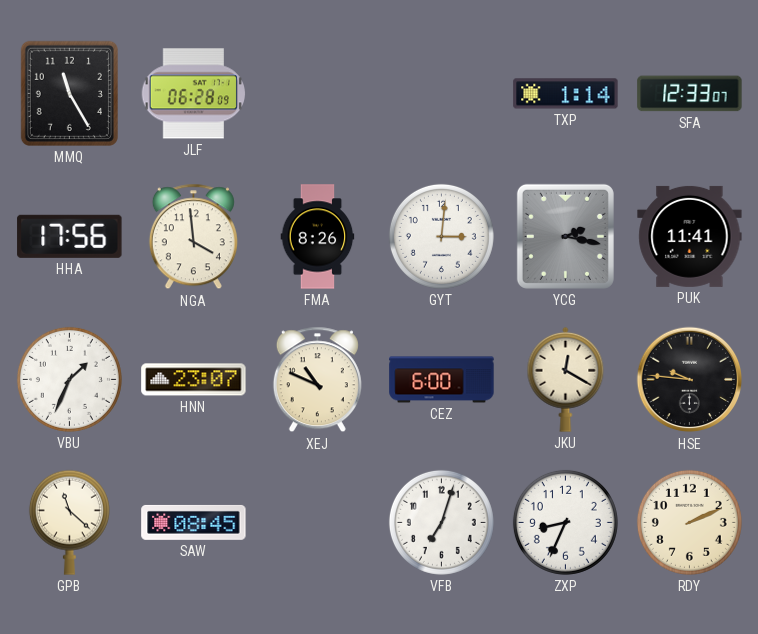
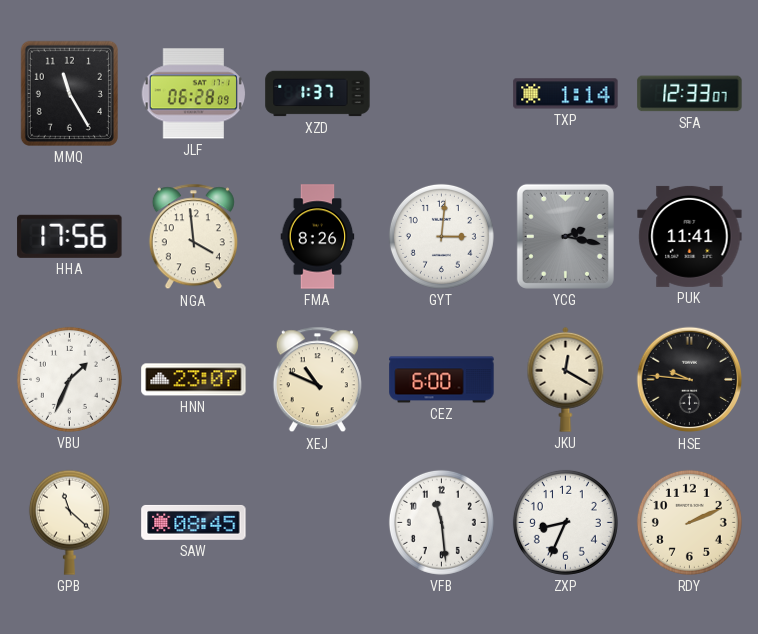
XZD: none -> 1:37
VFB: 7:03 -> 11:29
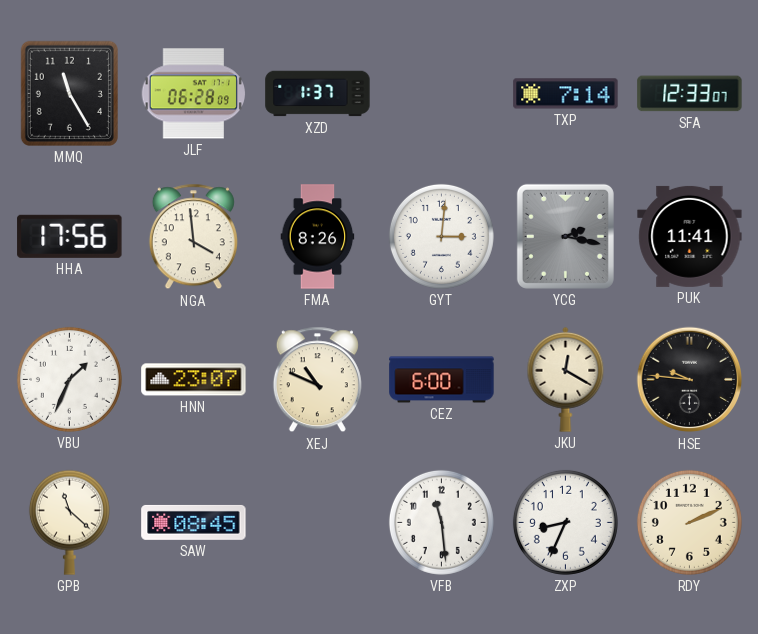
TXP: 1:14 -> 7:14
